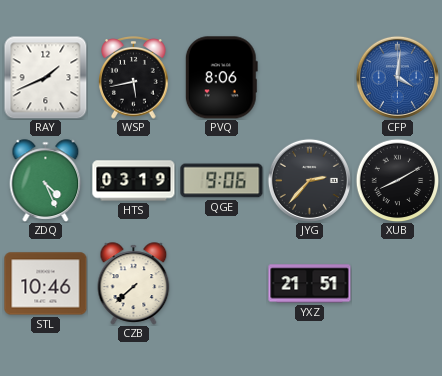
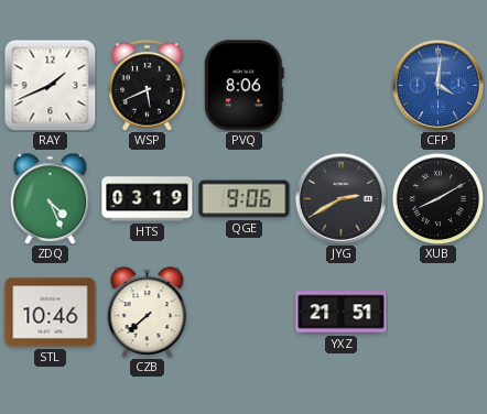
WSP: 5:43 -> 5:41
JYG: 2:37 -> 2:40
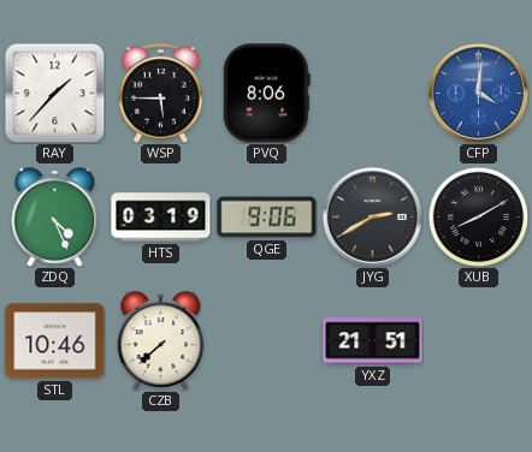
RAY: 1:41 -> 1:37
WSP: 5:41 -> 5:45
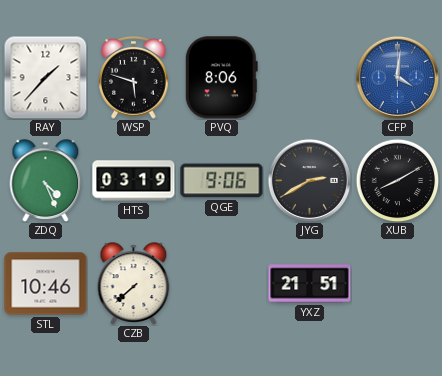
WSP: 5:45 -> 5:48
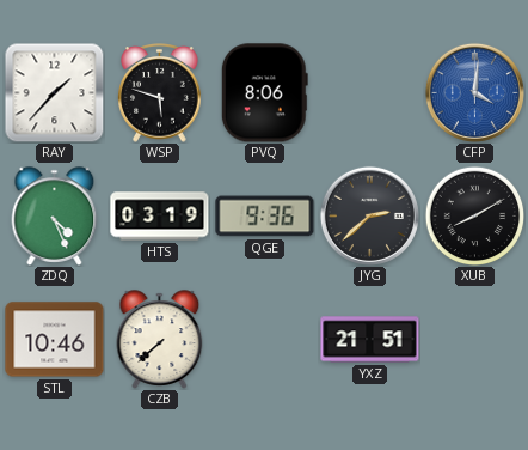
QGE: 9:06 -> 9:36
JYG: 2:40 -> 2:38
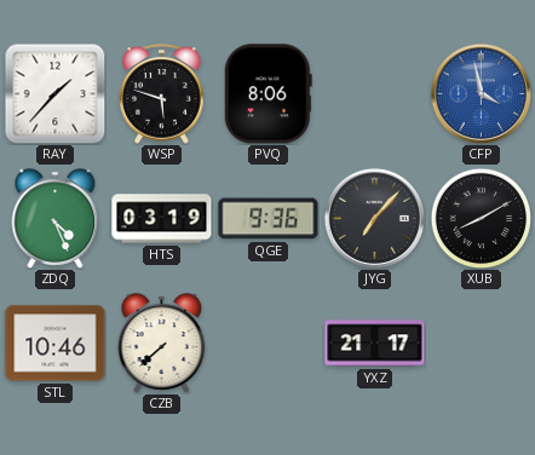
CFP: 4:01 -> 3:58
JYG: 2:38 -> 7:07
YXZ: 21:51 -> 21:17
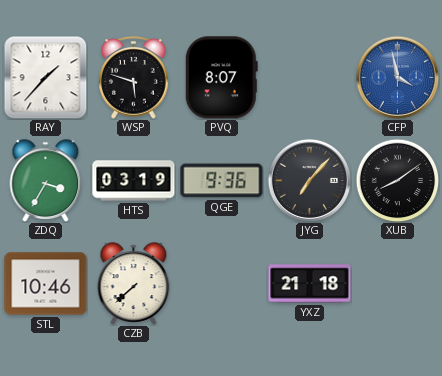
PVQ: 8:06 -> 8:07
ZDQ: 4:26 -> 3:35
XUB: 8:10 -> 8:09
YXZ: 21:17 -> 21:18
